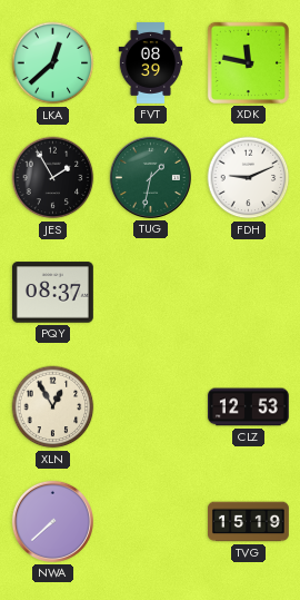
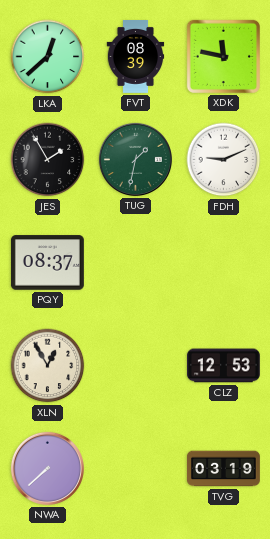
TVG: 15:19 -> 03:19
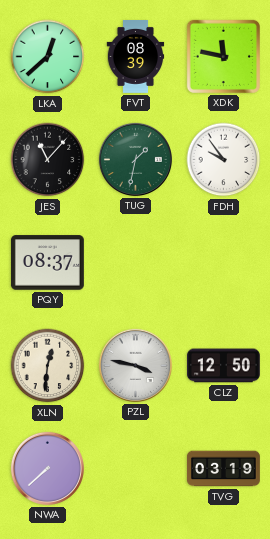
JES: 1:55 -> 11:07
FDH: 9:11 -> 9:54
XLN: 12:55 -> 12:31
PZL: none -> 3:47
CLZ: 12:53 -> 12:50
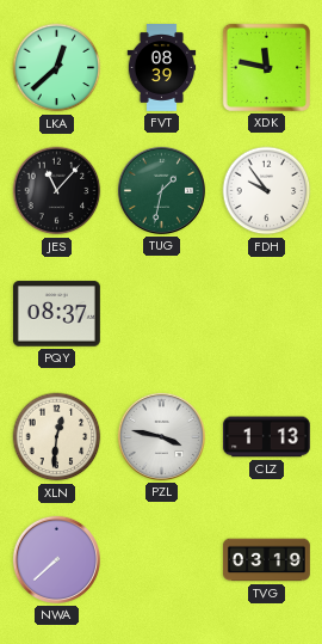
CLZ: 12:50 -> 1:13
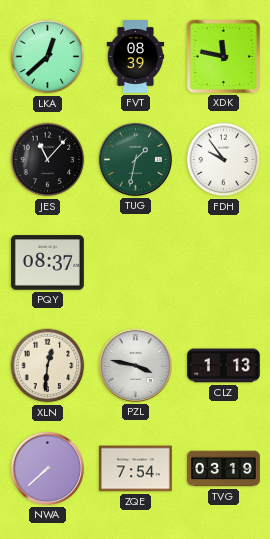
ZQE: none -> 7:54
